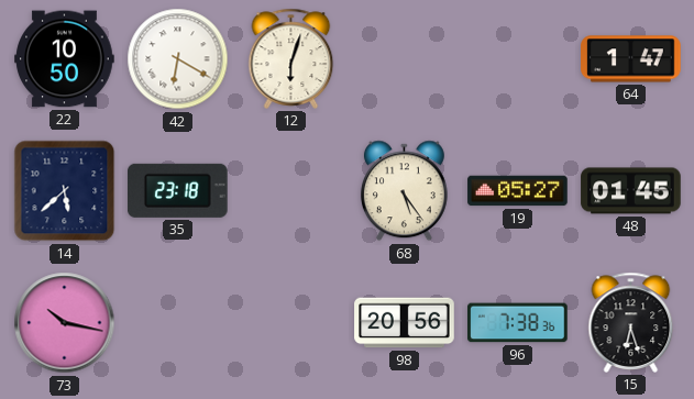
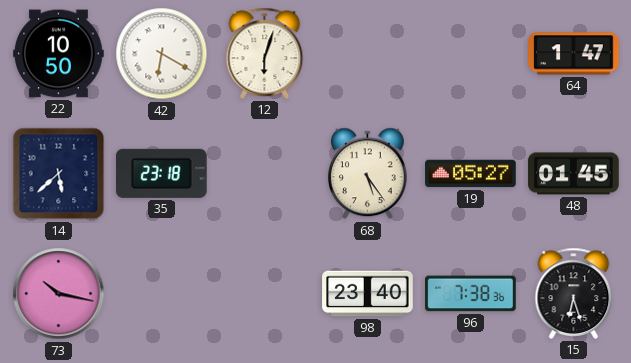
98: 20:56 -> 23:40
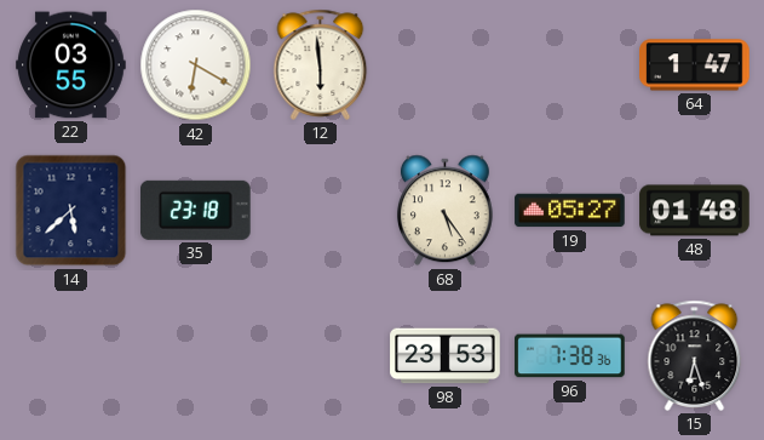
22: 10:50 -> 03:55
12: 6:03 -> 5:59
48: 01:45 -> 01:48
73: 10:17 -> none
98: 23:40 -> 23:53
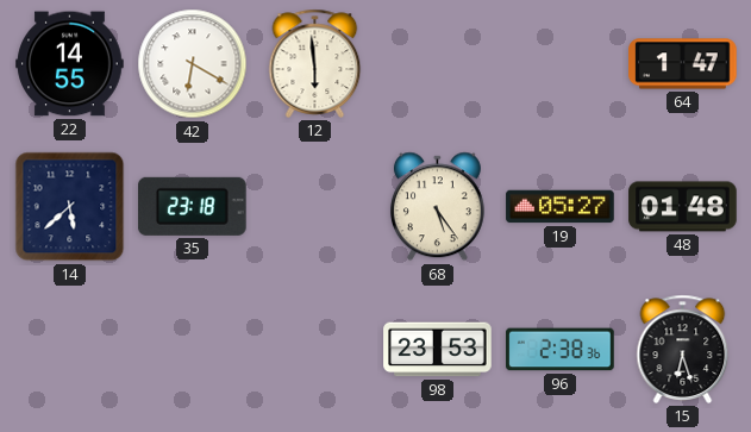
22: 03:55 -> 14:55
96: 7:38 -> 2:38
